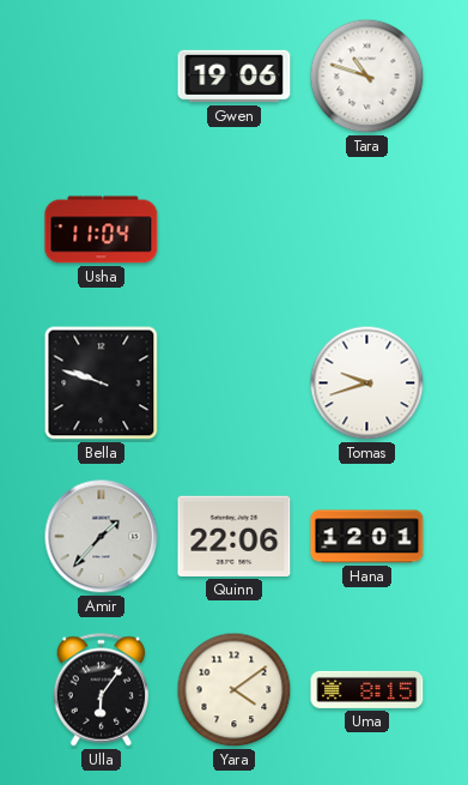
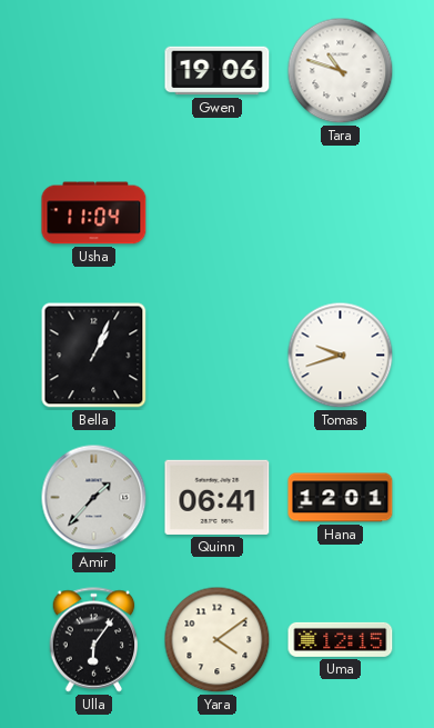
Bella: 9:48 -> 1:04
Quinn: 22:06 -> 06:41
Uma: 8:15 -> 12:15
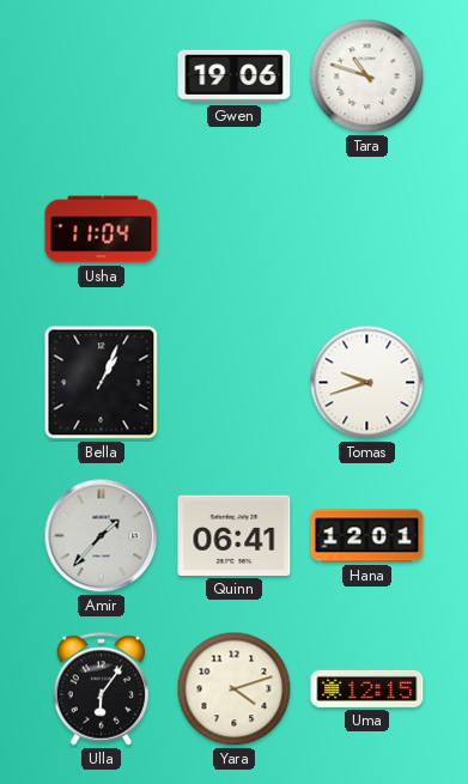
Yara: 4:09 -> 4:12
